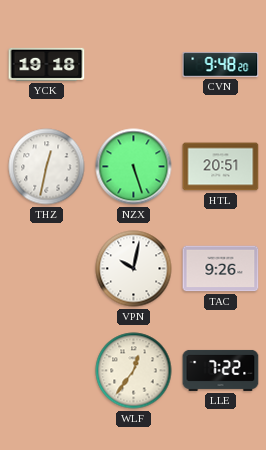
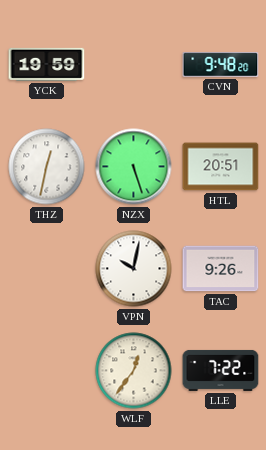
YCK: 19:18 -> 19:59
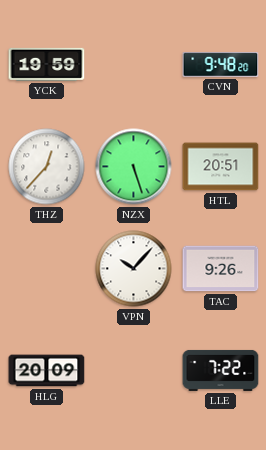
THZ: 12:32 -> 12:37
VPN: 10:02 -> 10:07
HLG: none -> 20:09
WLF: 12:36 -> none
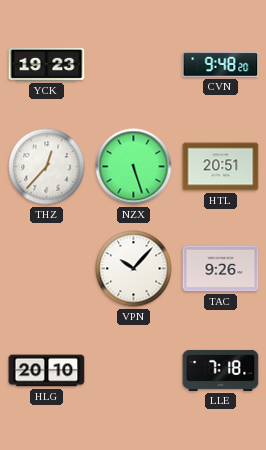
YCK: 19:59 -> 19:23
HLG: 20:09 -> 20:10
LLE: 7:22 -> 7:18
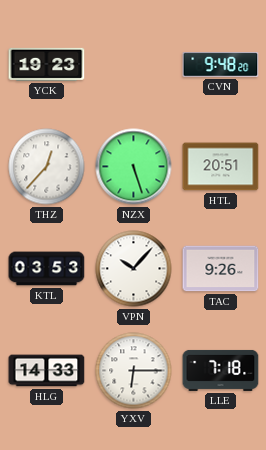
KTL: none -> 03:53
HLG: 20:10 -> 14:33
YXV: none -> 6:15
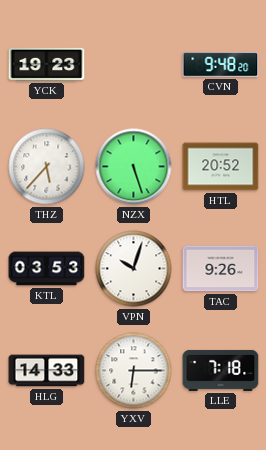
THZ: 12:37 -> 5:37
HTL: 20:51 -> 20:52
VPN: 10:07 -> 10:03
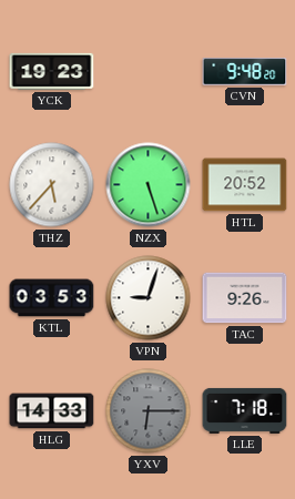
VPN: 10:03 -> 9:03
YXV dial: white -> grey
